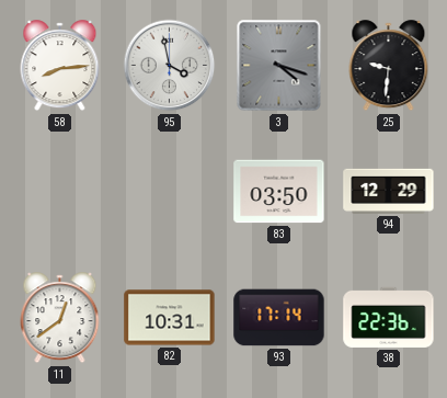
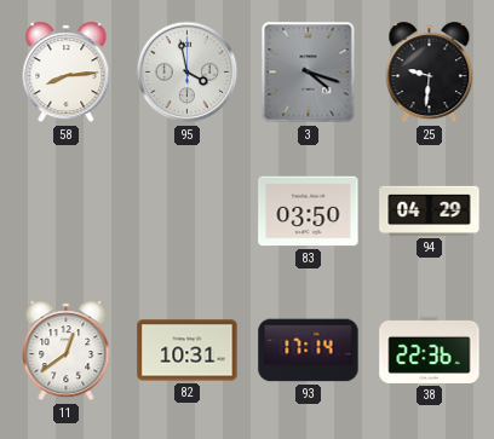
94: 12:29 -> 04:29
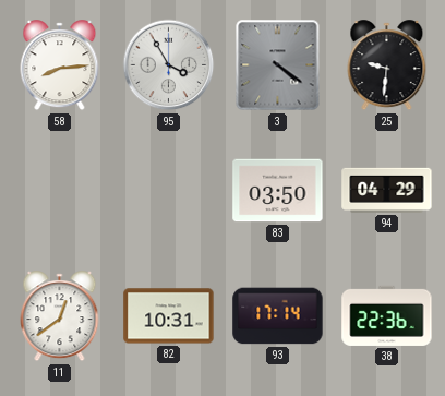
95: 3:58 -> 3:55
3: 4:18 -> 4:21
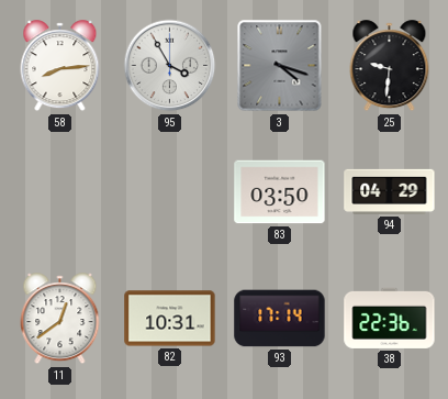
3: 4:21 -> 4:18
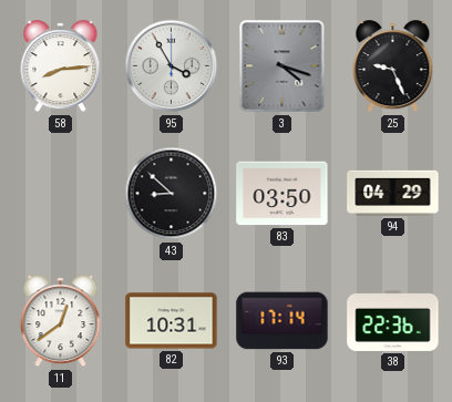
25: 9:31 -> 9:26
43: none -> 8:52
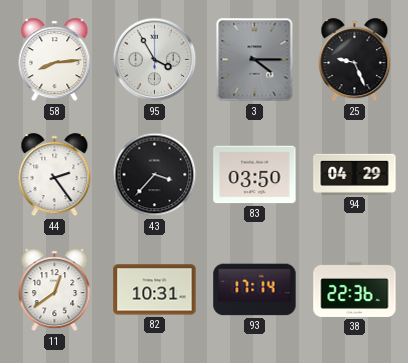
3: 4:18 -> 4:15
44: none -> 2:24
43: 8:52 -> 3:37
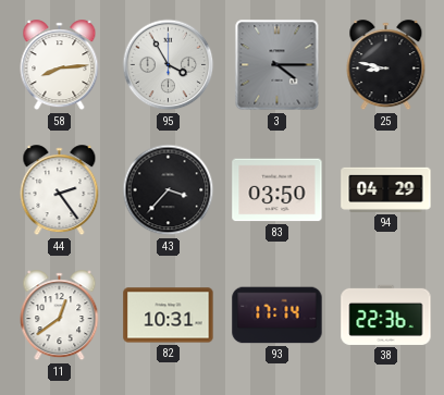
25: 9:26 -> 8:47
